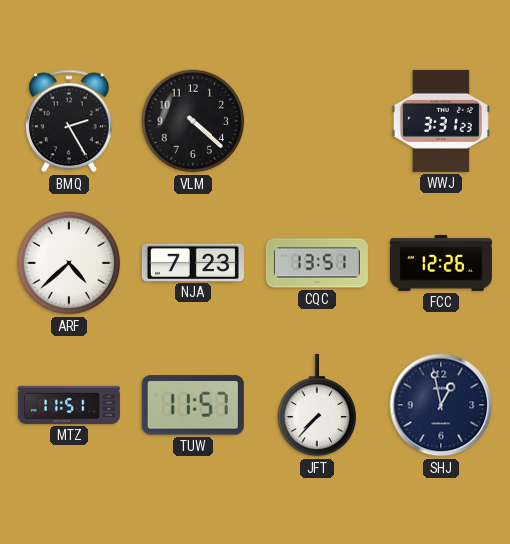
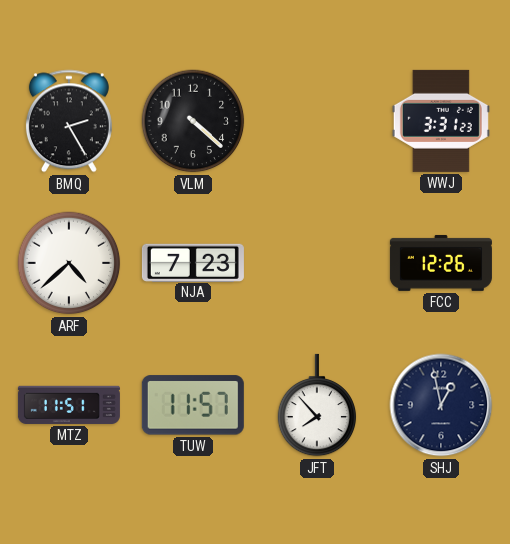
CQC: 13:51 -> none
JFT: 7:37 -> 7:53
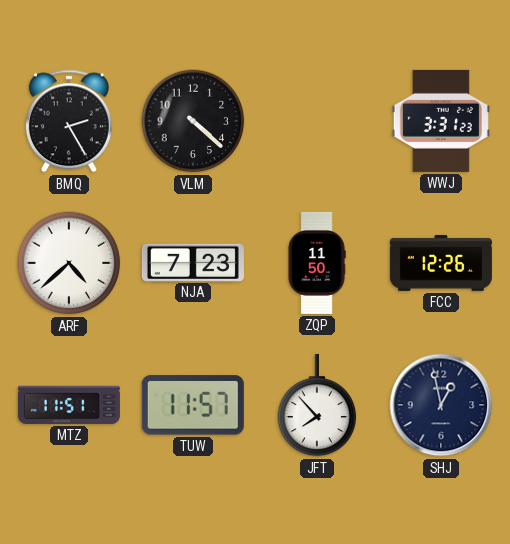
ZQP: none -> 11:50
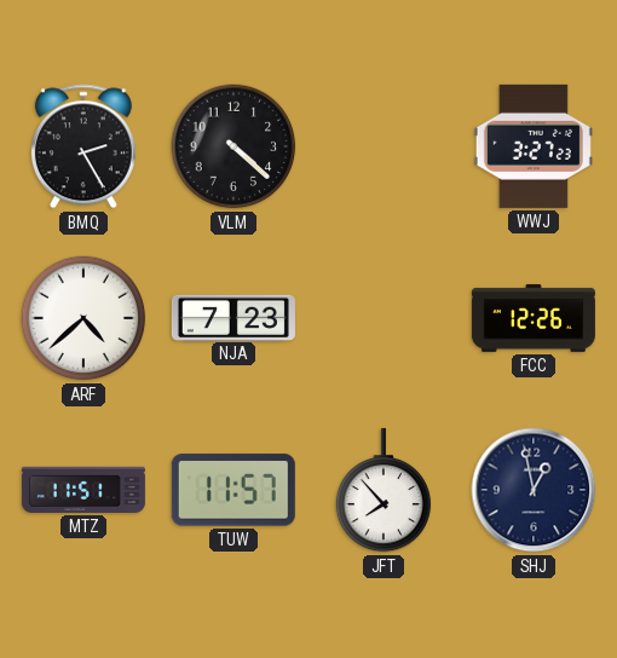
WWJ: 3:31 -> 3:27
ZQP: 11:50 -> none
